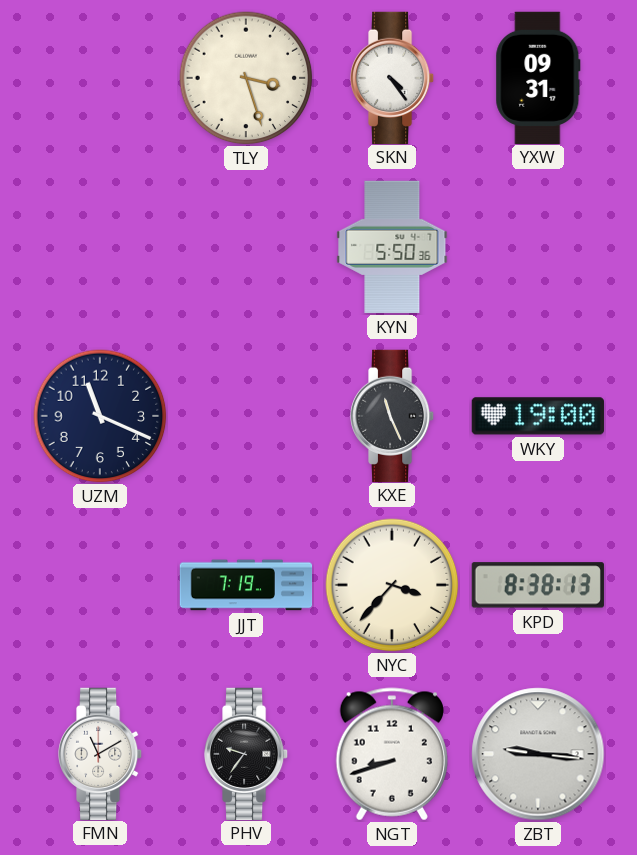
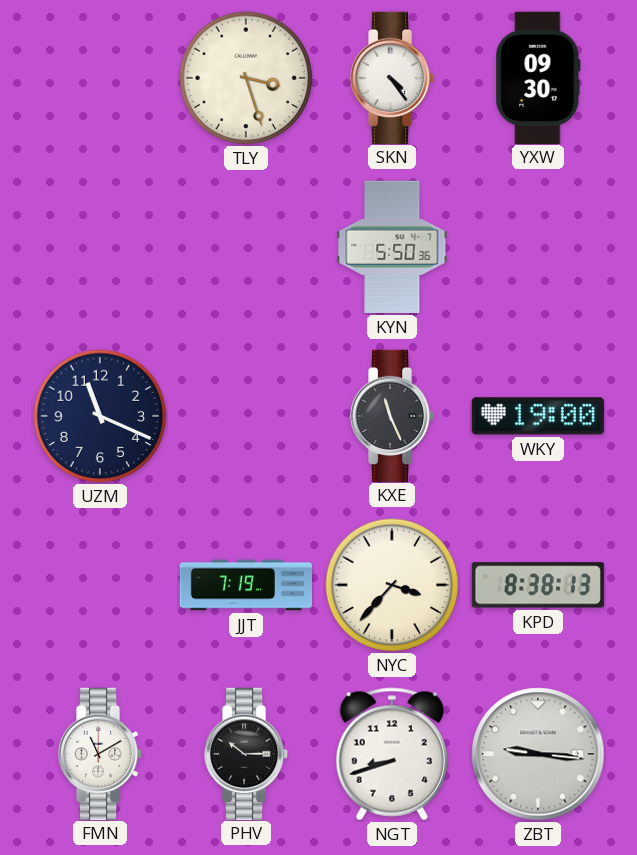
YXW: 09:31 -> 09:30
PHV: 9:36 -> 10:15
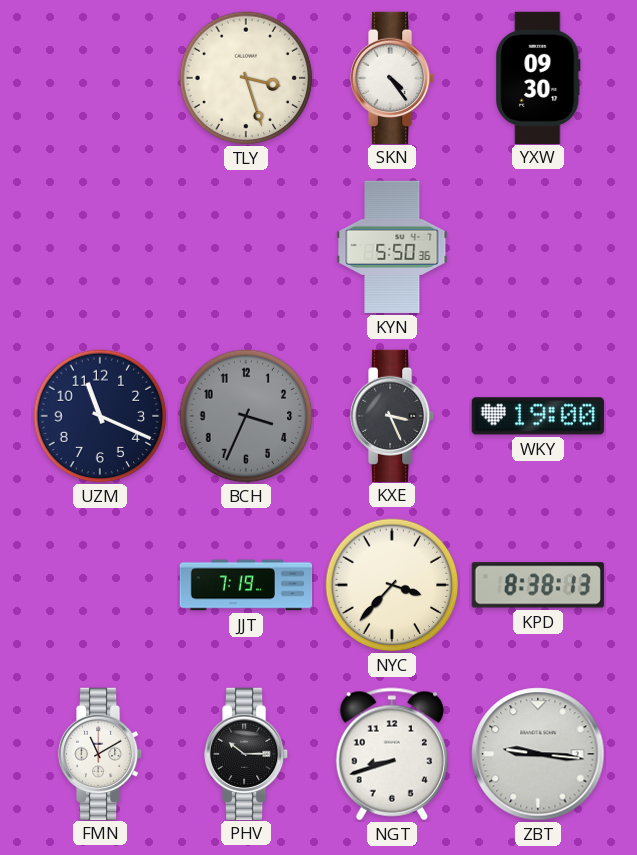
BCH: none -> 3:34
KXE: 11:26 -> 3:26
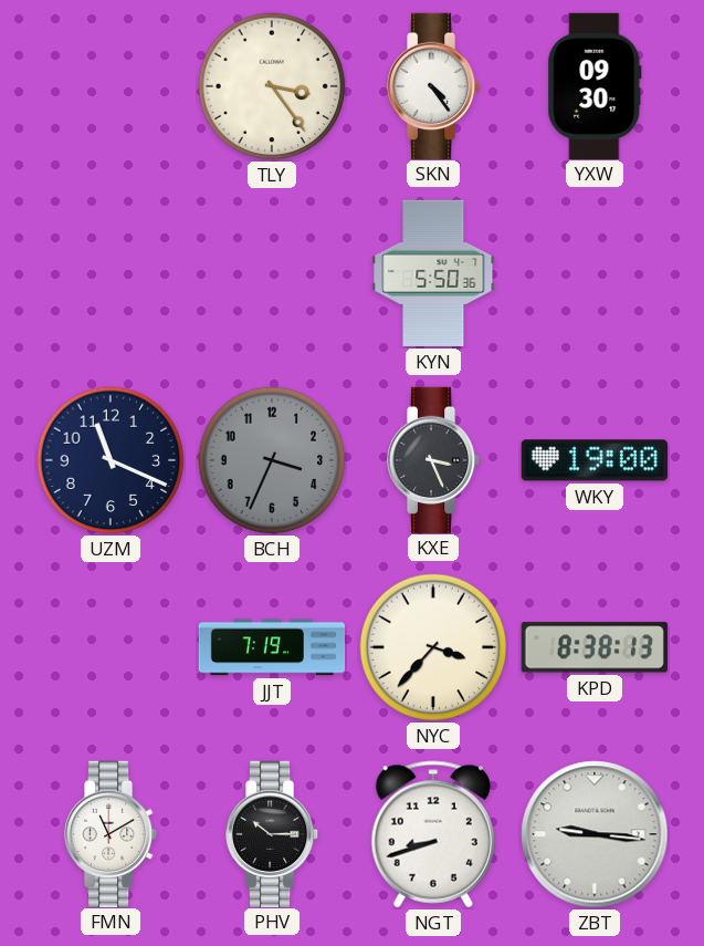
TLY: 3:27 -> 3:24
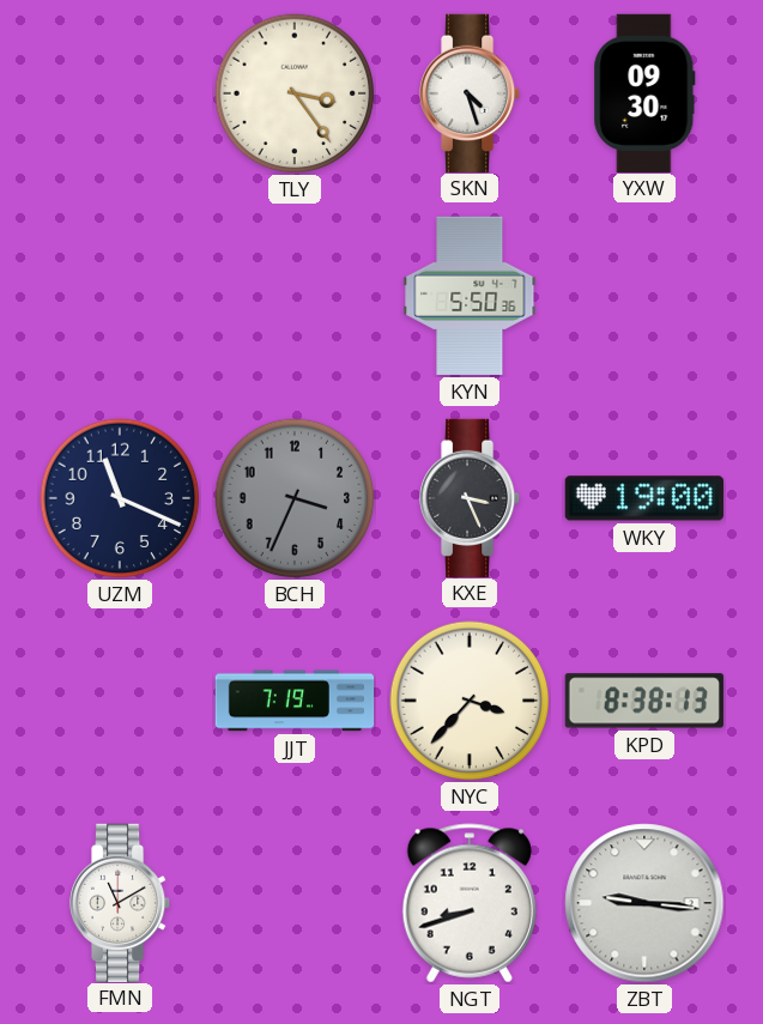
SKN: 4:24 -> 4:27
PHV: 10:15 -> none
